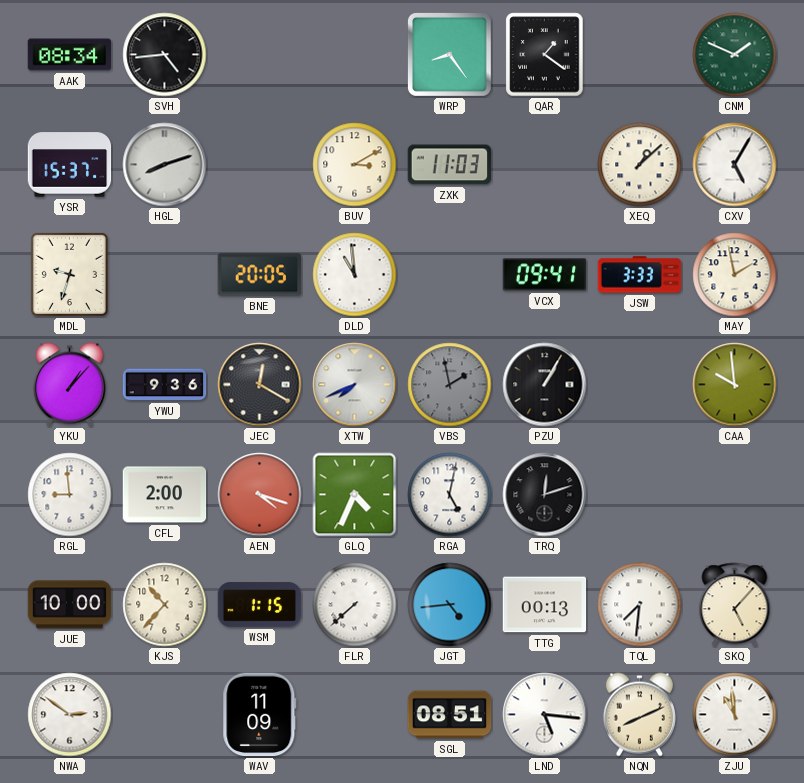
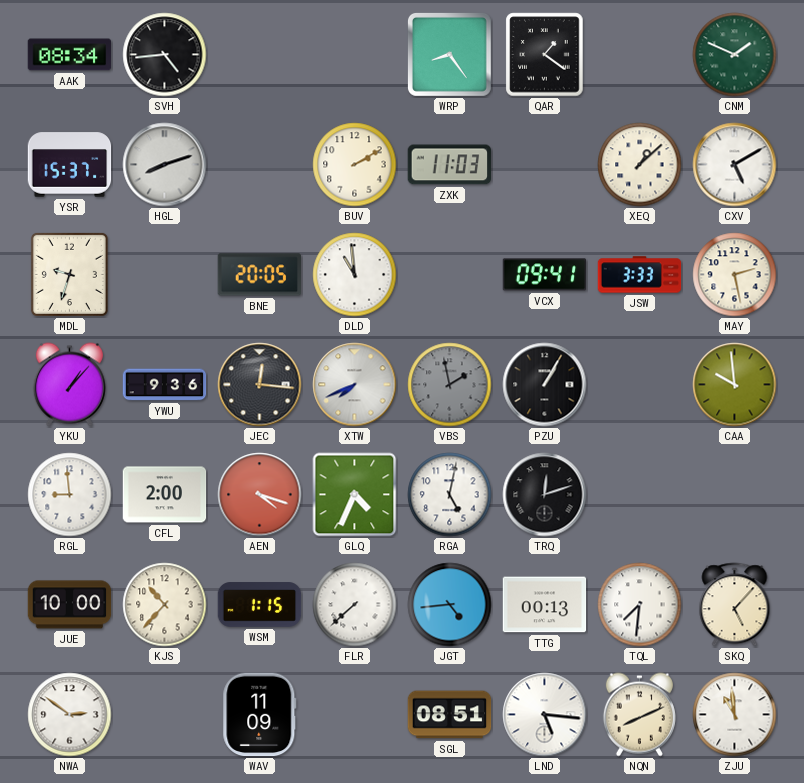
BUV: 3:10 -> 2:10
CXV: 5:05 -> 5:10
MAY: 1:58 -> 2:28
JEC: 12:20 -> 12:16
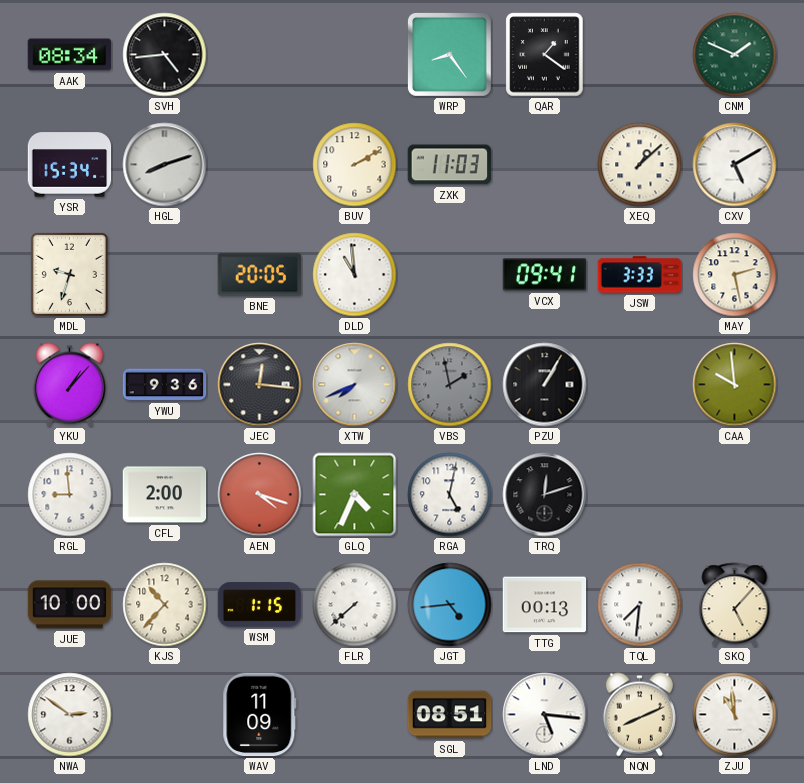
YSR: 15:37 -> 15:34
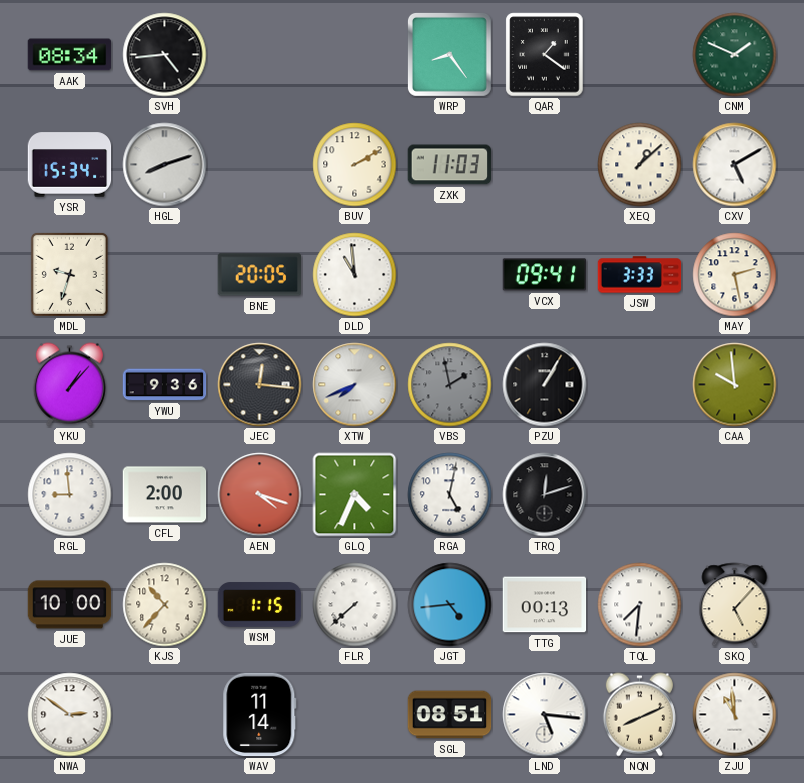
WAV: 11:09 -> 11:14
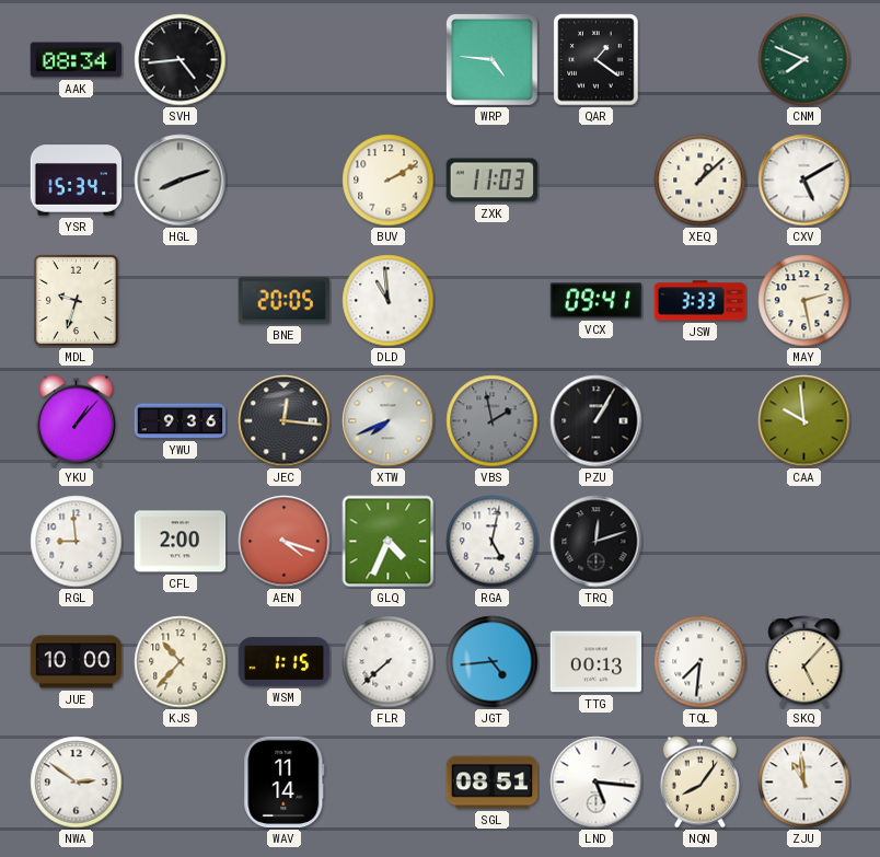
WRP: 8:24 -> 4:46
CNM: 1:49 -> 7:49
NQN: 8:11 -> 8:06
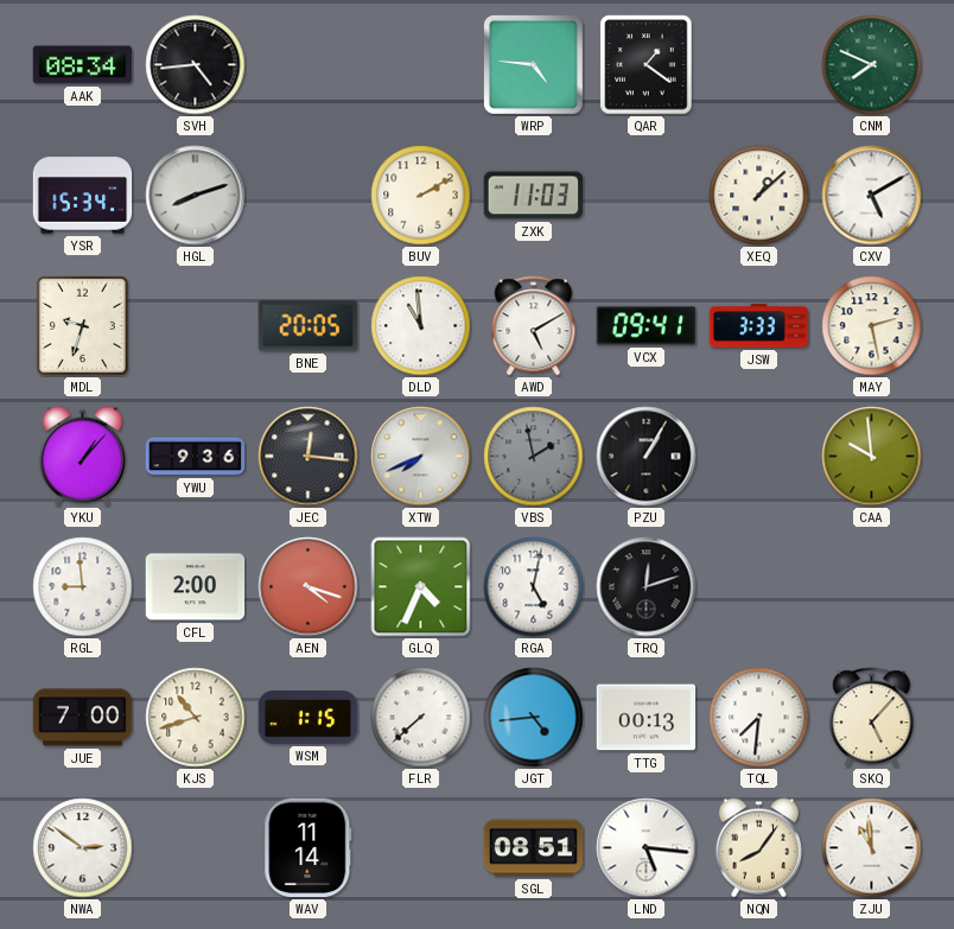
AWD: none -> 5:10
JUE: 10:00 -> 7:00
KJS: 10:37 -> 10:42
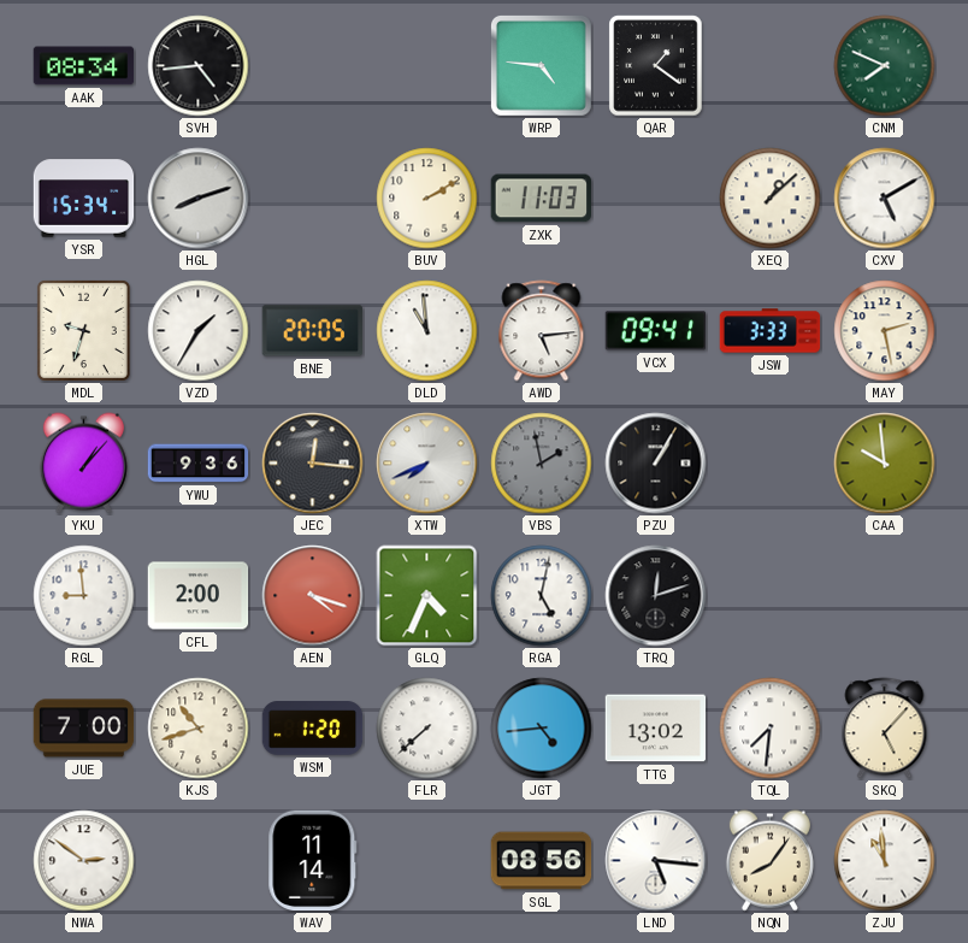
VZD: none -> 1:35
AWD: 5:10 -> 5:14
WSM: 1:15 -> 1:20
TTG: 00:13 -> 13:02
SGL: 08:51 -> 08:56
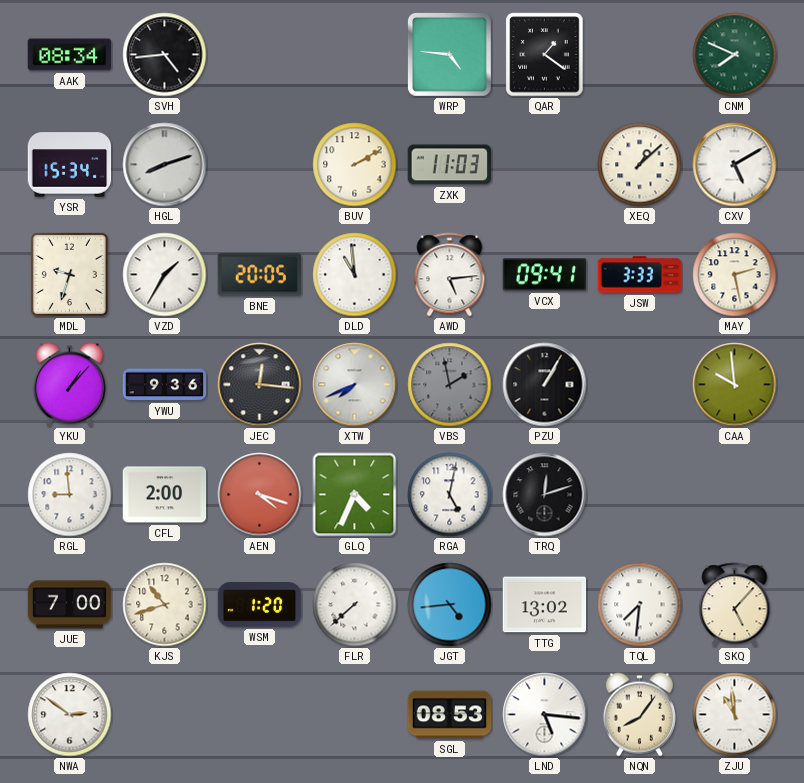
WAV: 11:14 -> none
SGL: 08:56 -> 08:53
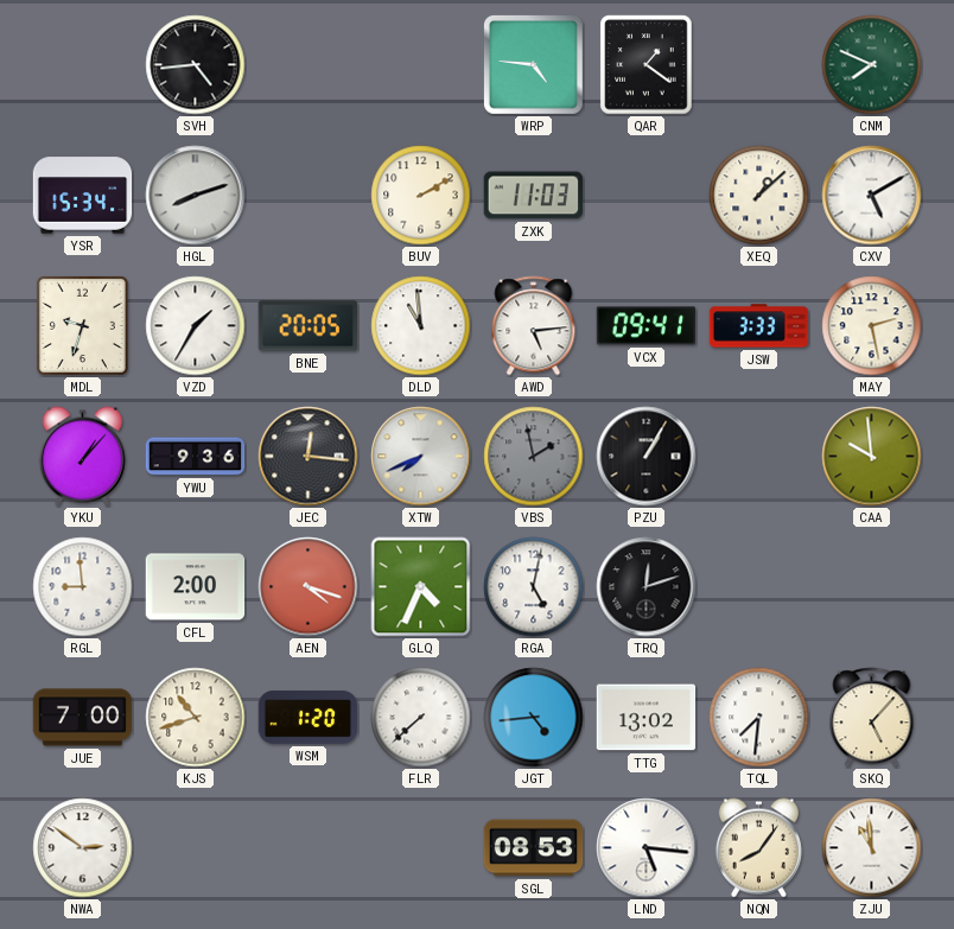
AAK: 08:34 -> none
